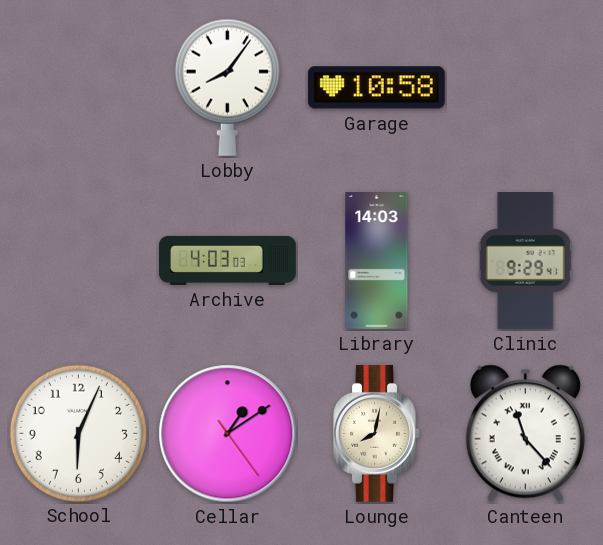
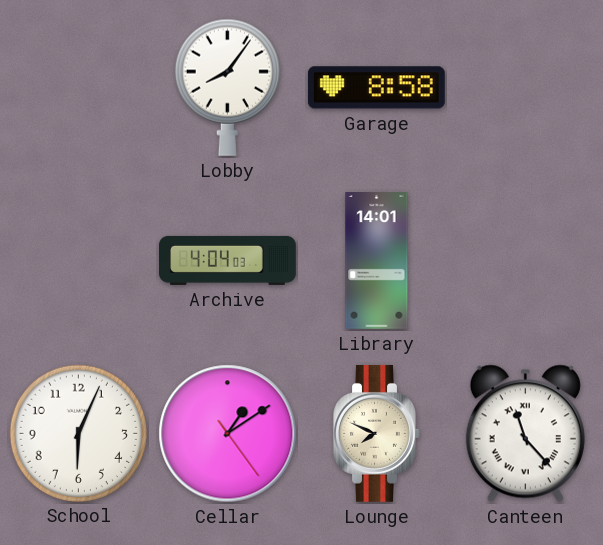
Garage: 10:58 -> 8:58
Archive: 4:03 -> 4:04
Library: 14:03 -> 14:01
Clinic: 9:29 -> none
Lounge: 8:02 -> 7:49
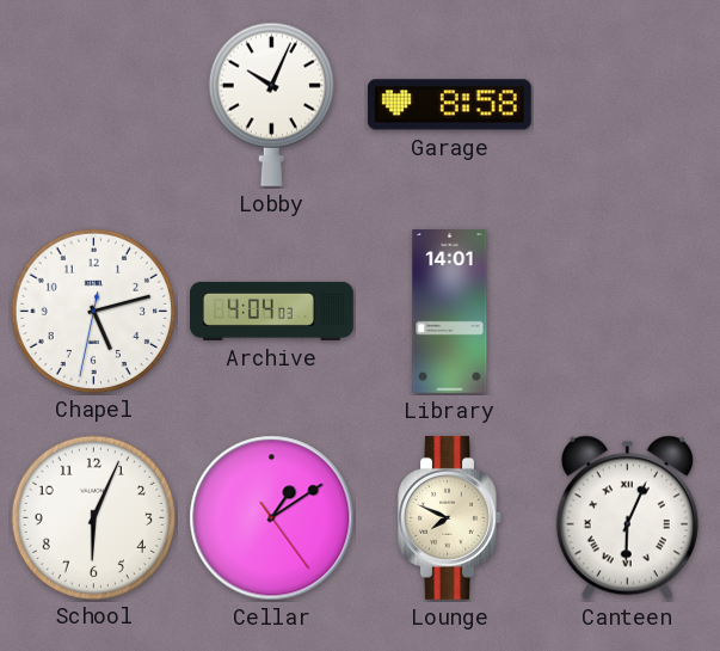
Lobby: 8:06 -> 10:04
Chapel: none -> 5:12
Canteen: 11:23 -> 6:04
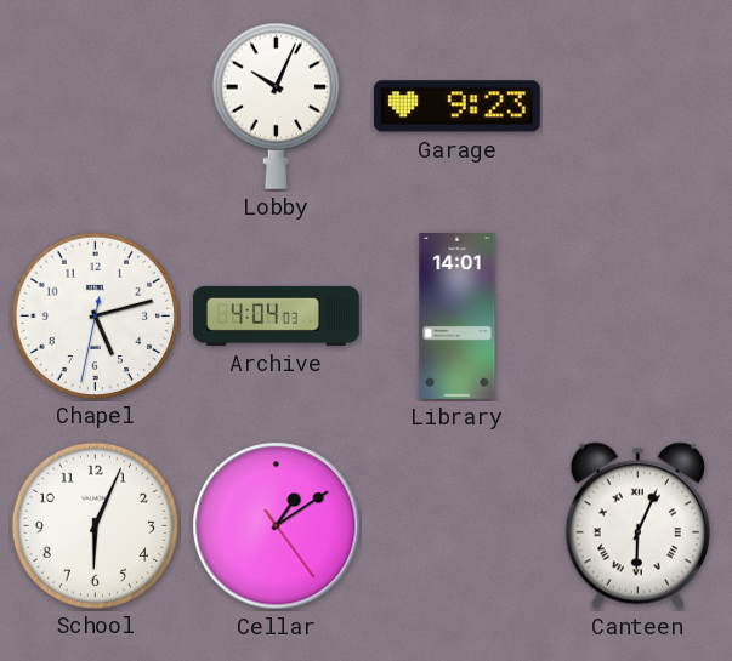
Garage: 8:58 -> 9:23
Lounge: 7:49 -> none
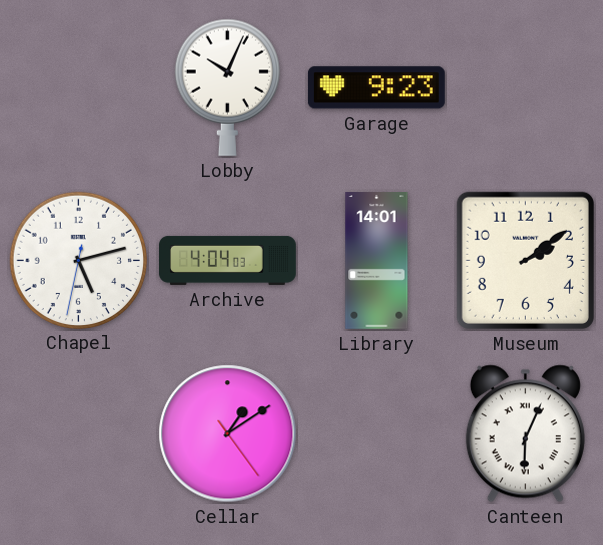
Museum: none -> 2:09
School: 6:04 -> none
